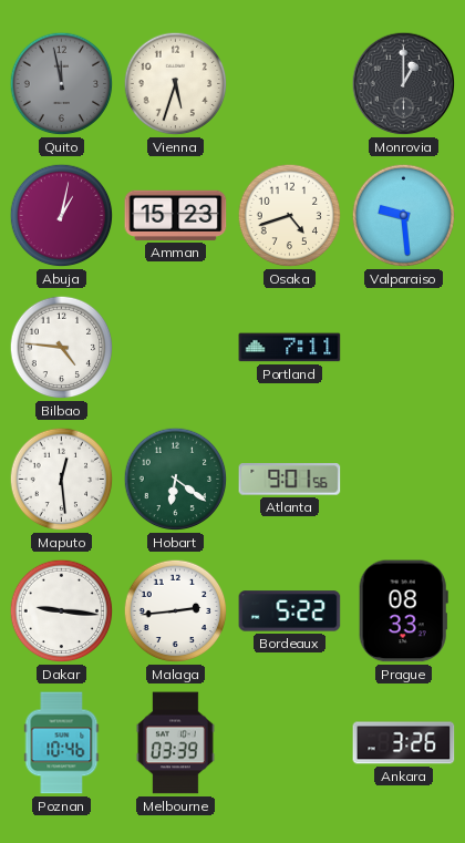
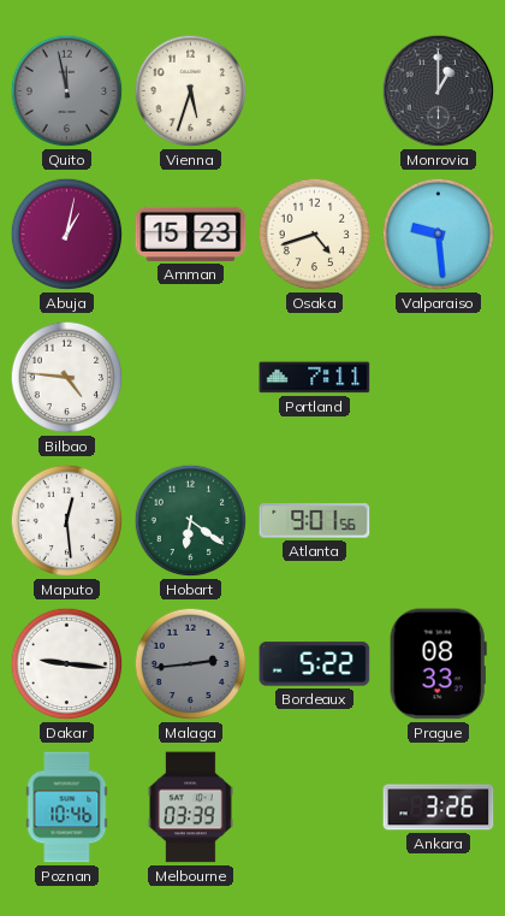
Malaga dial: white -> grey
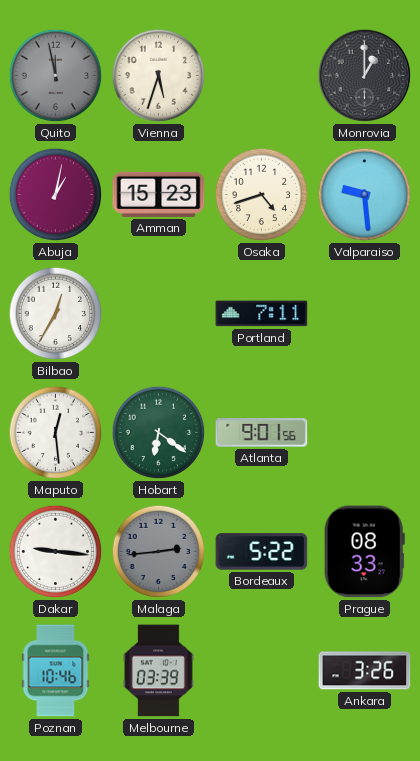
Bilbao: 4:46 -> 12:35
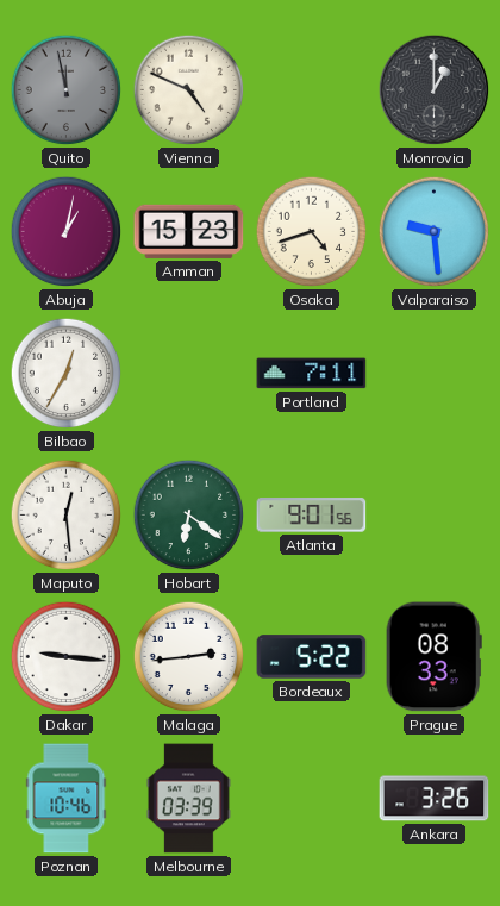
Vienna: 5:33 -> 4:49
Malaga dial: grey -> white
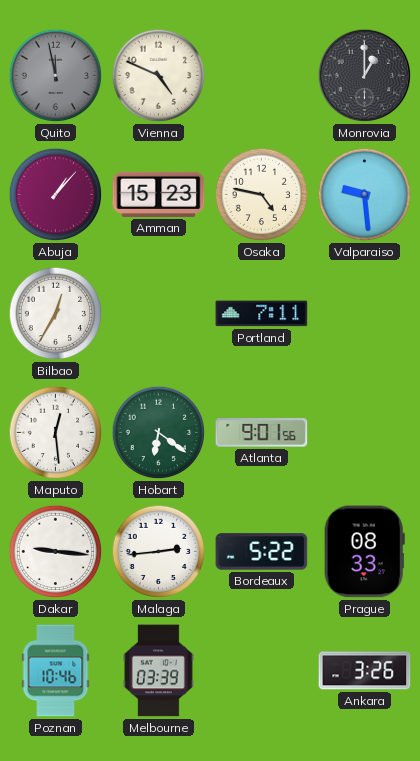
Abuja: 1:02 -> 1:07
Osaka: 4:42 -> 4:47
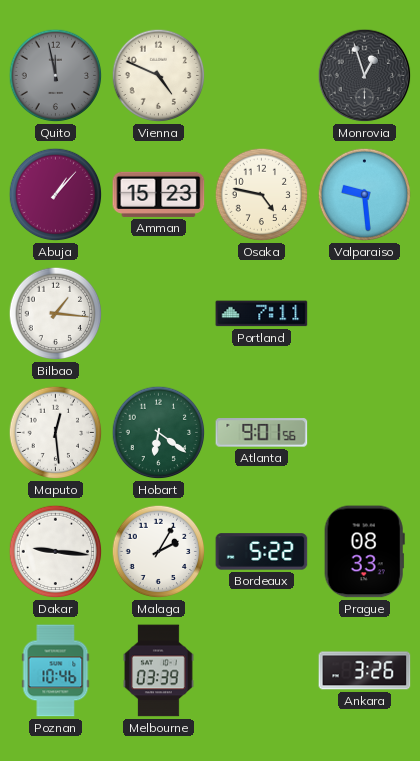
Monrovia: 1:00 -> 12:57
Bilbao: 12:35 -> 1:16
Malaga: 2:44 -> 2:05
